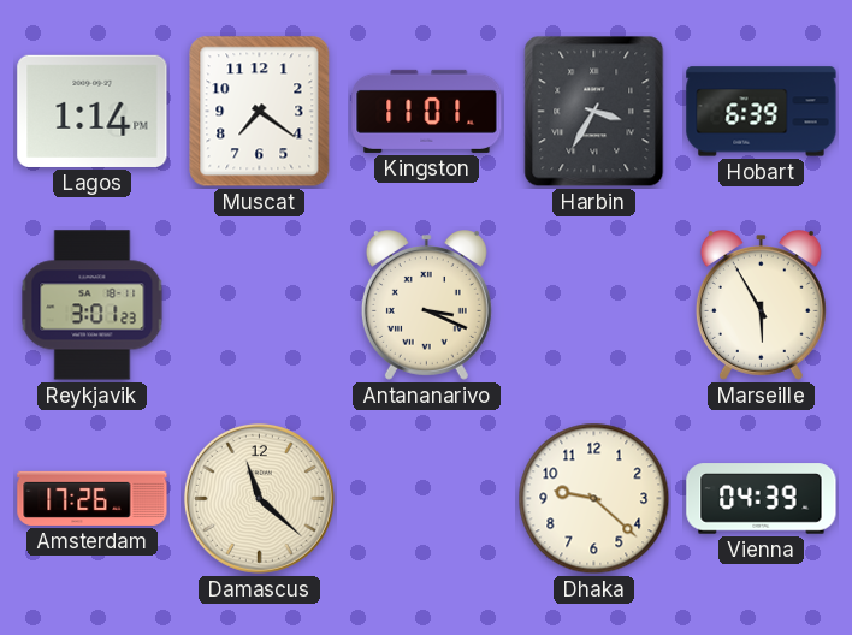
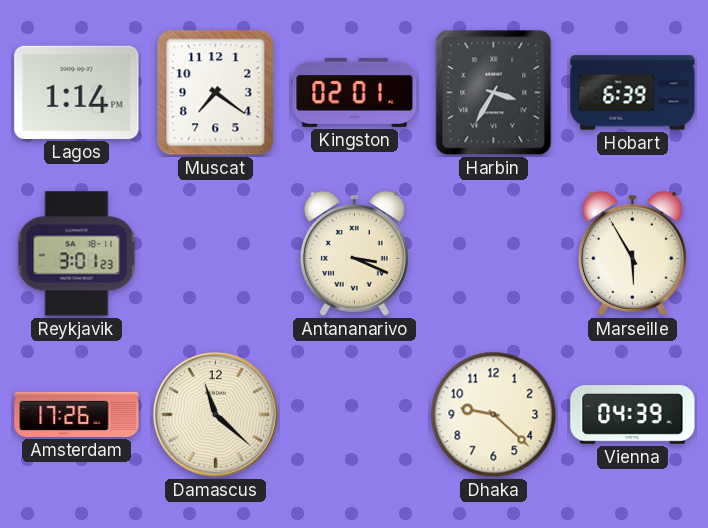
Kingston: 11:01 -> 02:01
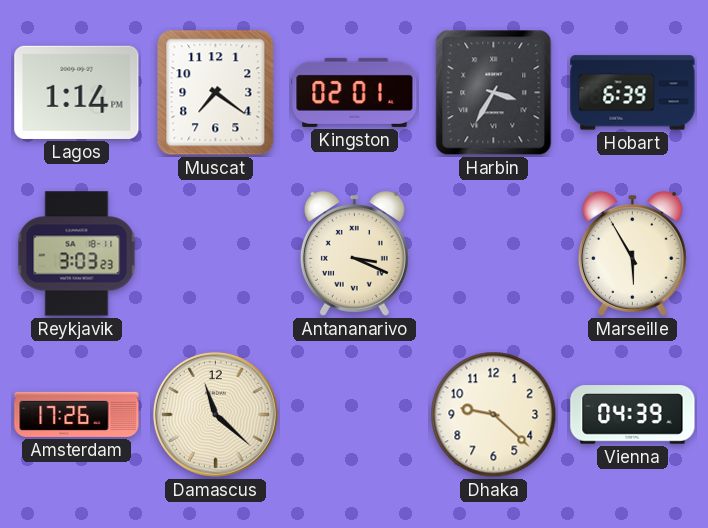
Reykjavik: 3:01 -> 3:03
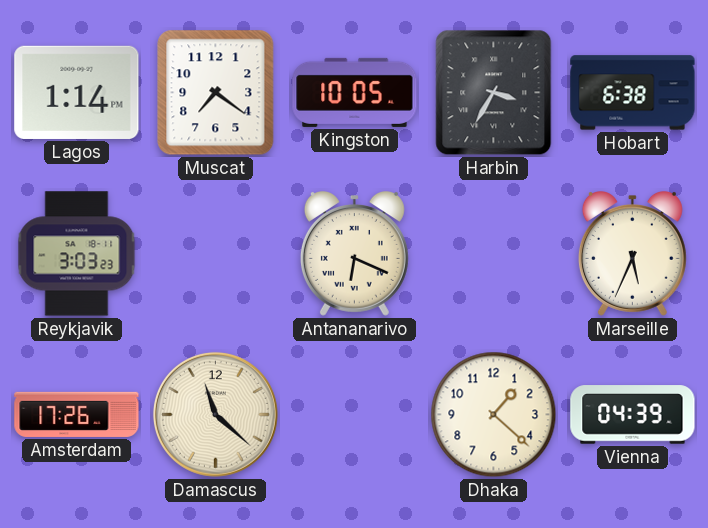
Kingston: 02:01 -> 10:05
Hobart: 6:39 -> 6:38
Antananarivo: 3:19 -> 6:19
Marseille: 5:55 -> 5:34
Dhaka: 9:22 -> 1:22
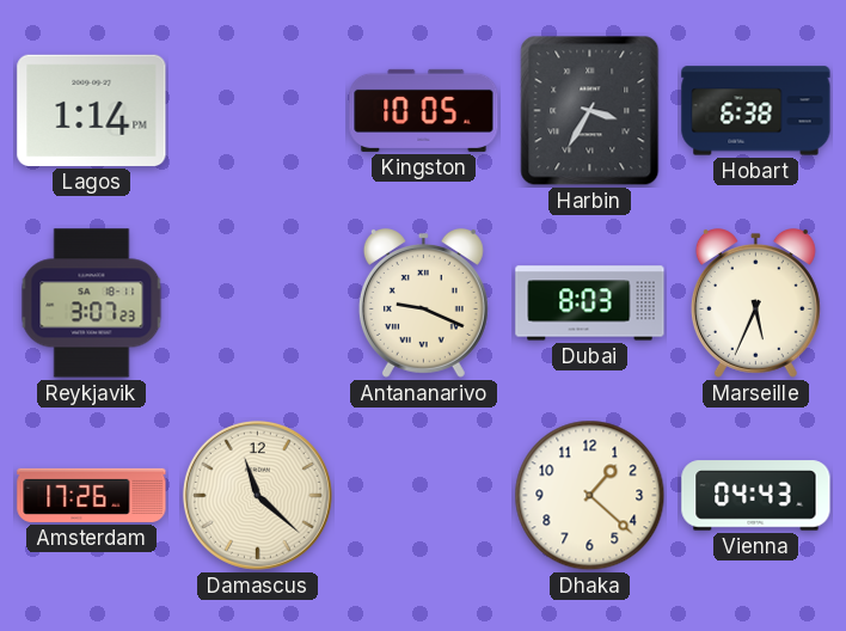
Muscat: 7:21 -> none
Reykjavik: 3:03 -> 3:07
Antananarivo: 6:19 -> 9:19
Dubai: none -> 8:03
Vienna: 04:39 -> 04:43
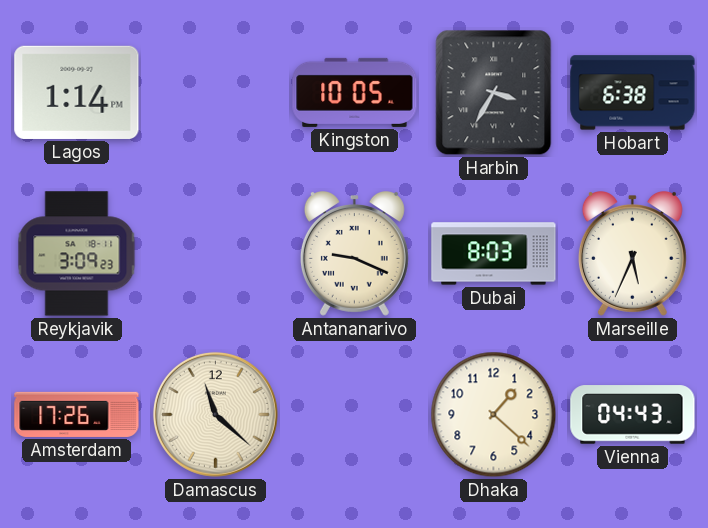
Reykjavik: 3:07 -> 3:09
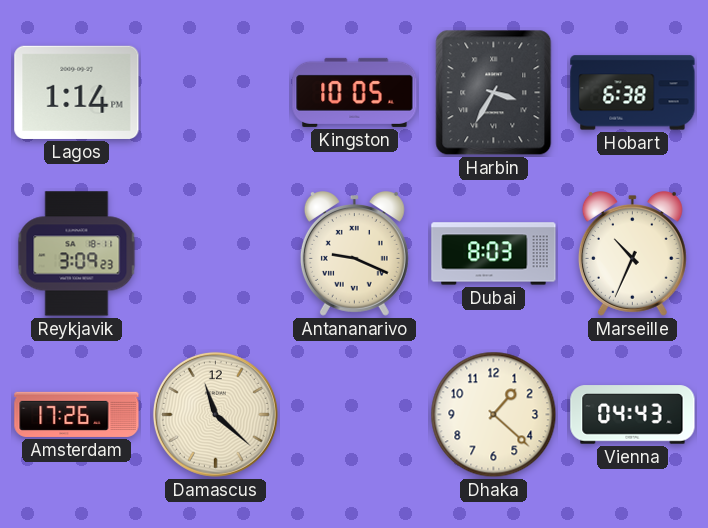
Marseille: 5:34 -> 10:34
